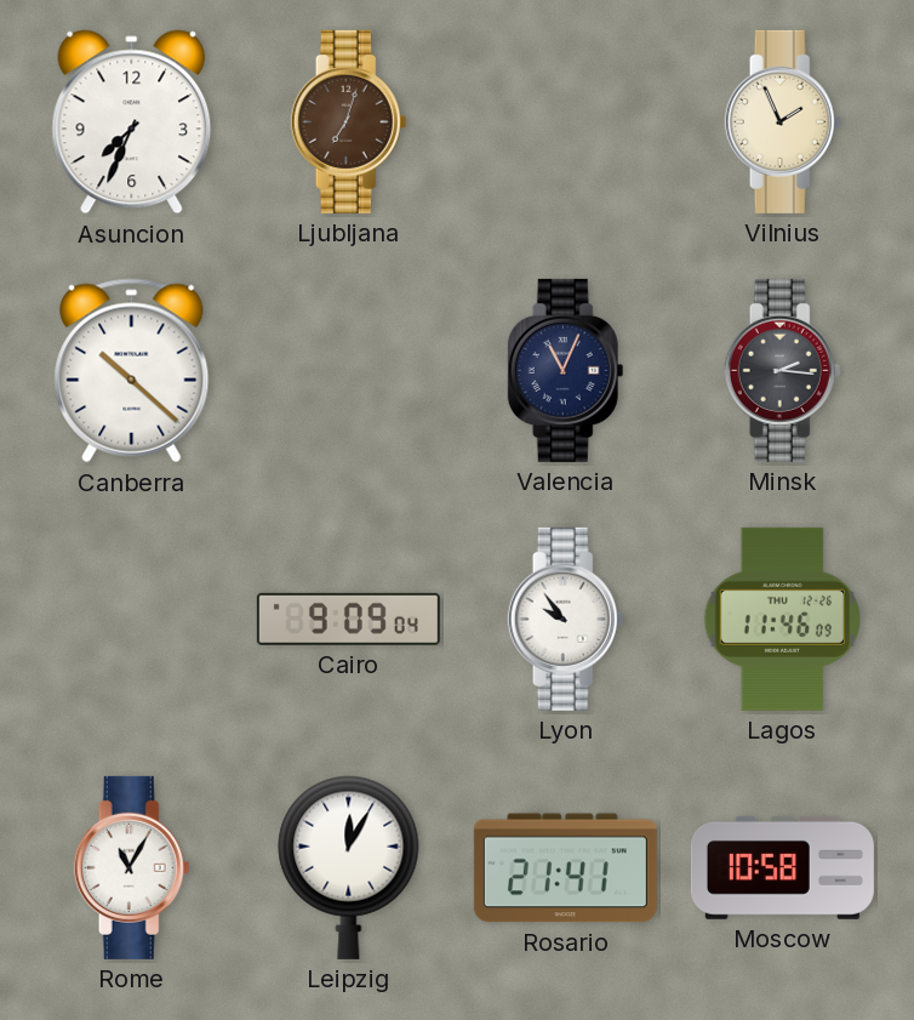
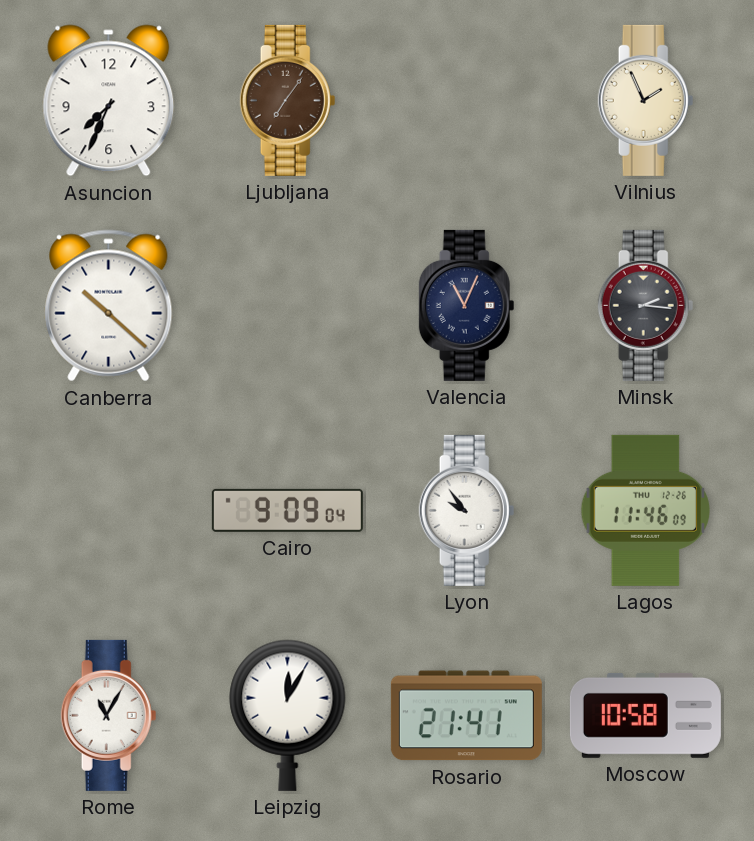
Ljubljana: 7:03 -> 7:06
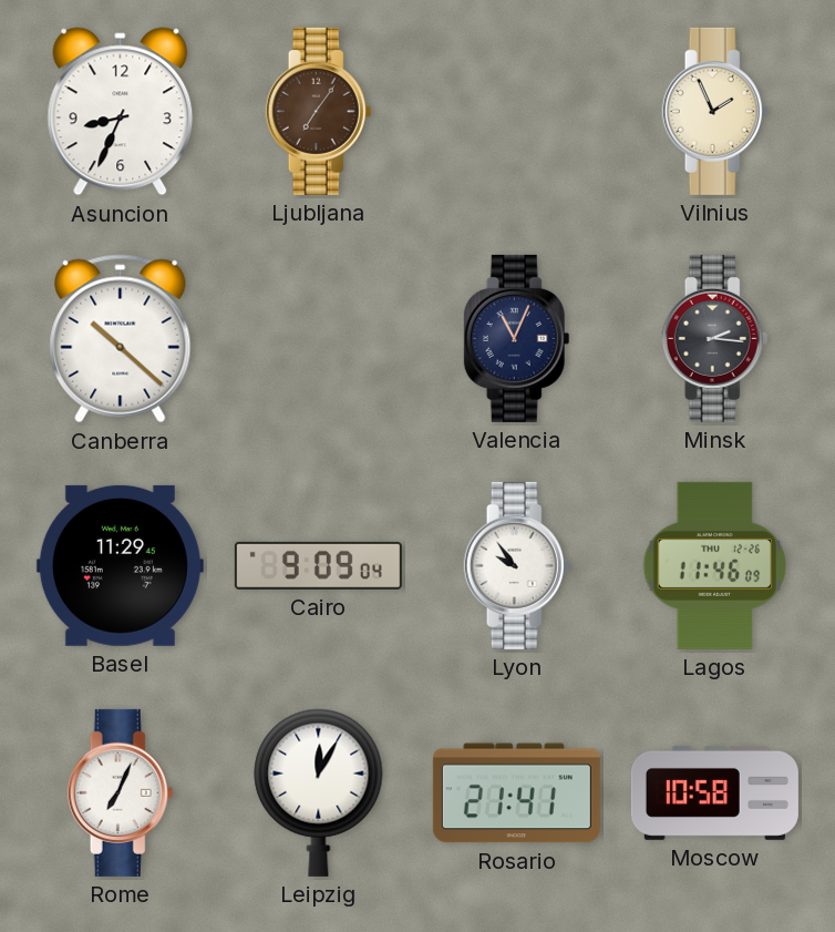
Asuncion: 7:34 -> 8:34
Basel: none -> 11:29
Rome: 11:05 -> 7:04
